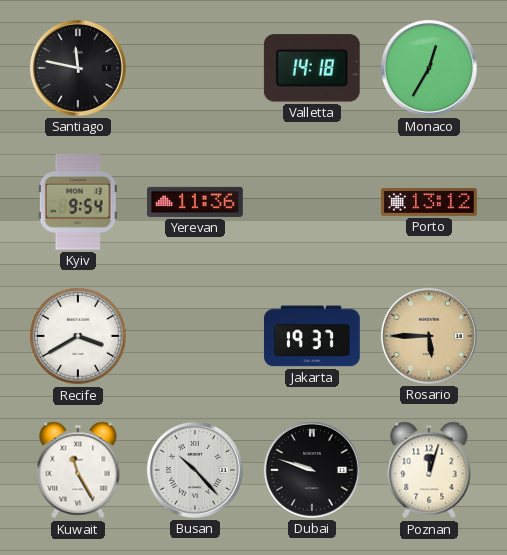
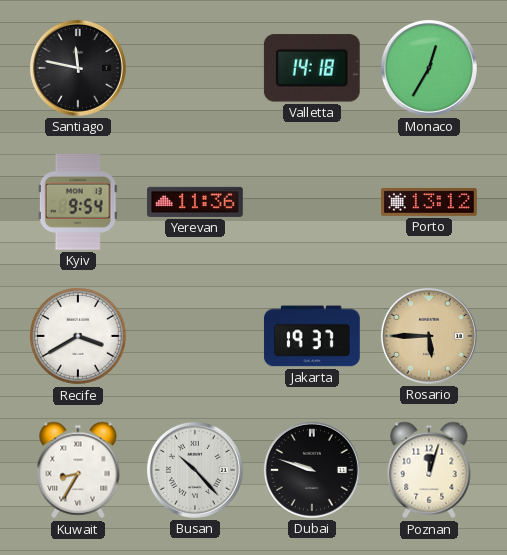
Kuwait: 11:25 -> 8:35
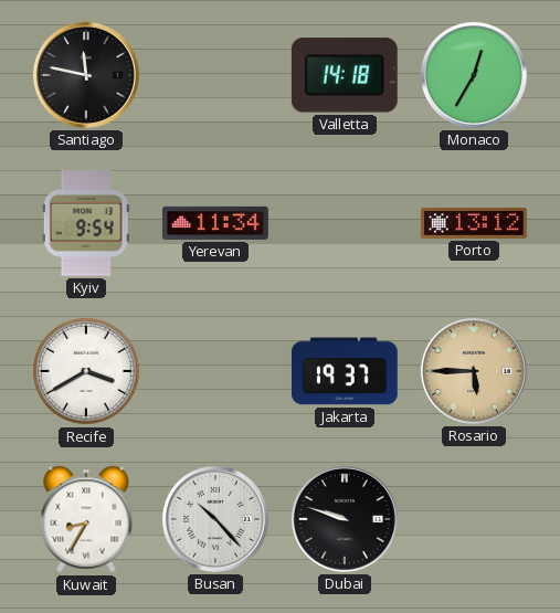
Yerevan: 11:36 -> 11:34
Poznan: 12:03 -> none
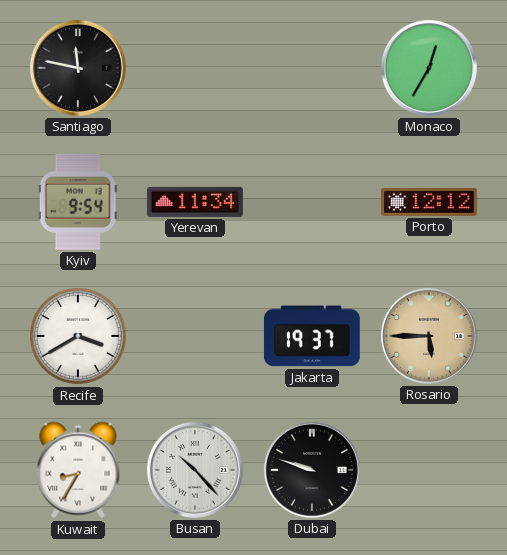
Valletta: 14:18 -> none
Porto: 13:12 -> 12:12
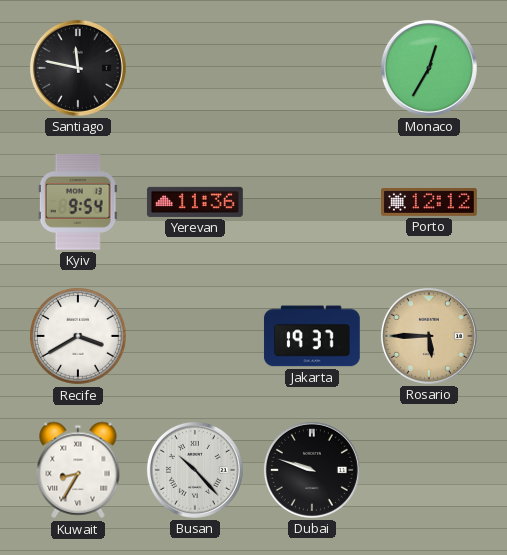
Yerevan: 11:34 -> 11:36
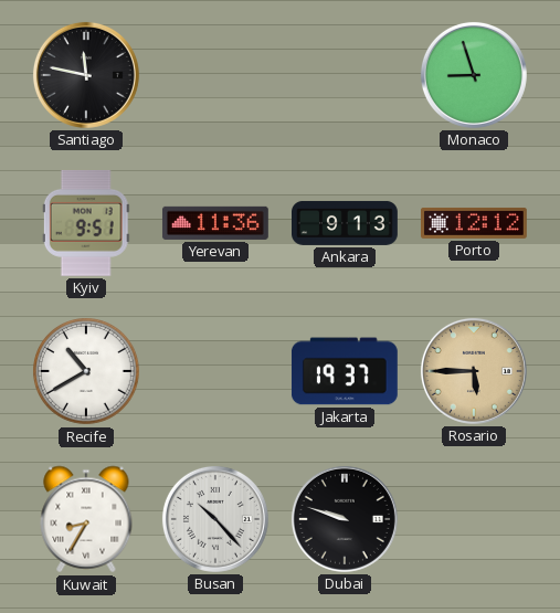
Monaco: 12:35 -> 8:57
Kyiv: 9:54 -> 9:51
Ankara: none -> 9:13
Recife: 3:40 -> 10:40
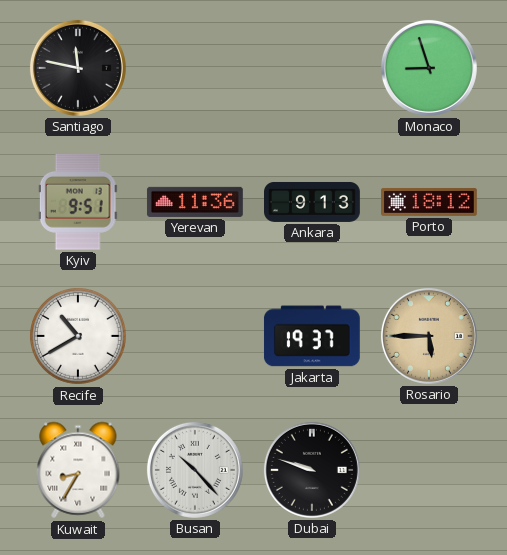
Porto: 12:12 -> 18:12
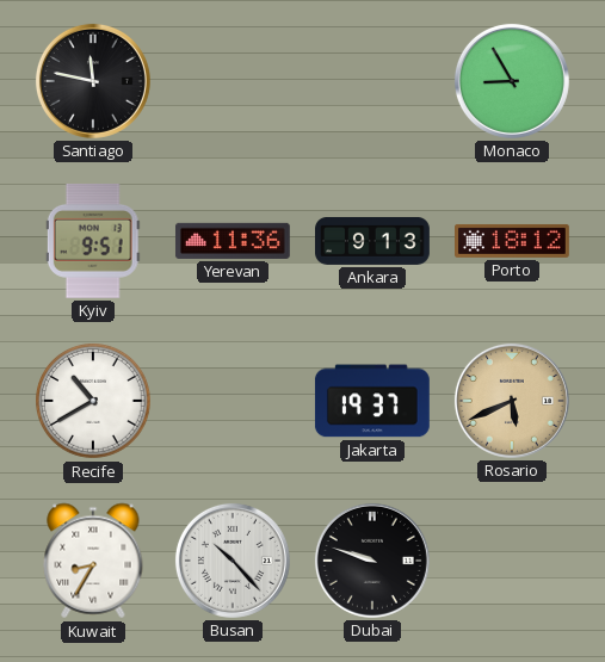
Monaco: 8:57 -> 8:55
Rosario: 5:45 -> 5:41
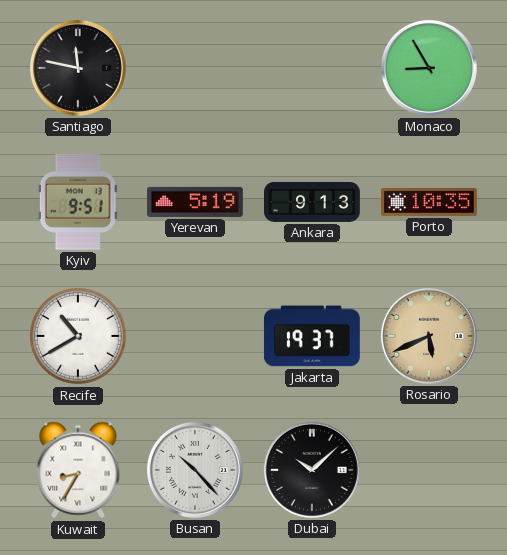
Yerevan: 11:36 -> 5:19
Porto: 18:12 -> 10:35
Dubai: 9:48 -> 10:08
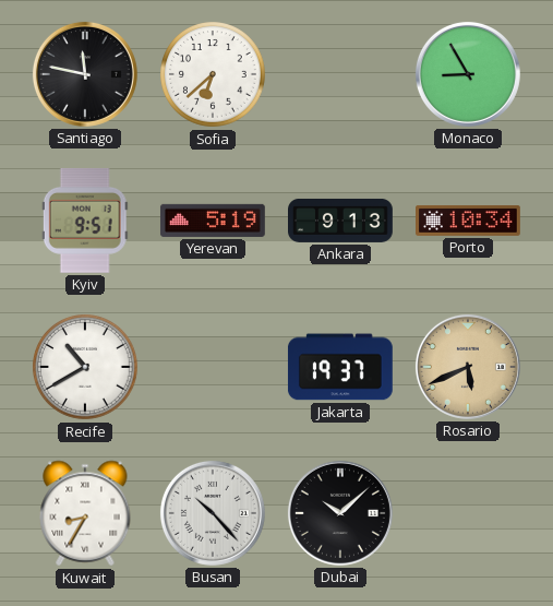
Sofia: none -> 6:38
Porto: 10:35 -> 10:34
